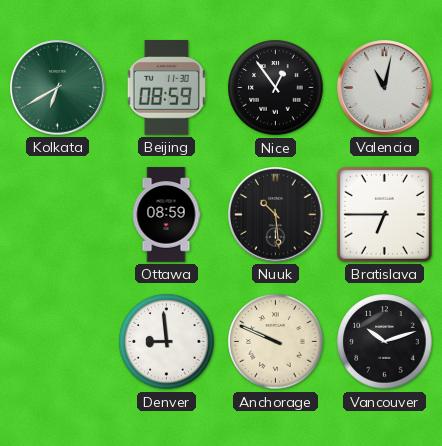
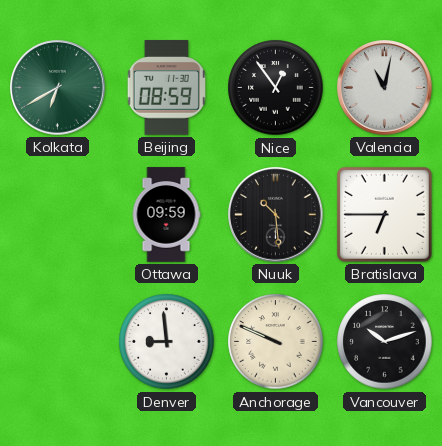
Ottawa: 08:59 -> 09:59
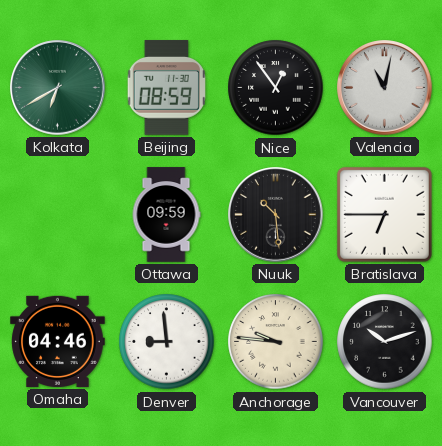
Omaha: none -> 04:46
Anchorage: 9:49 -> 9:46
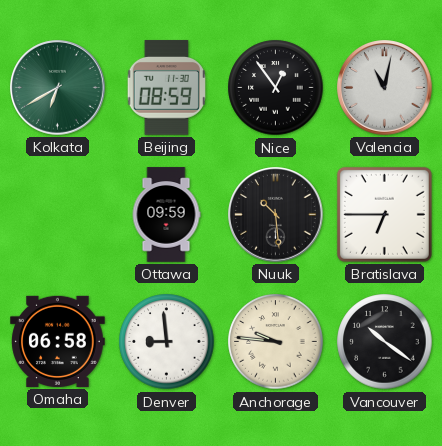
Omaha: 04:46 -> 06:58
Vancouver: 10:12 -> 10:21
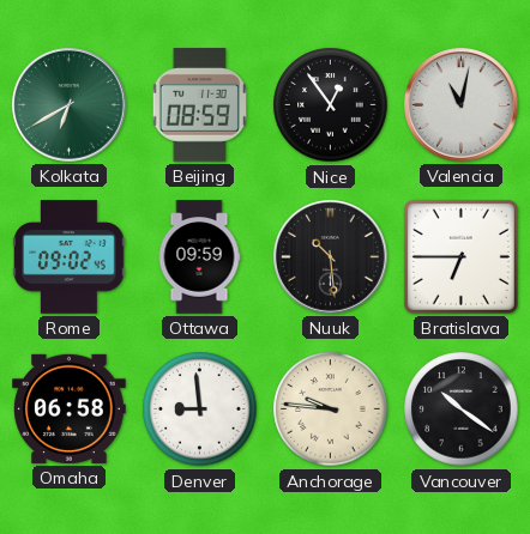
Rome: none -> 09:02
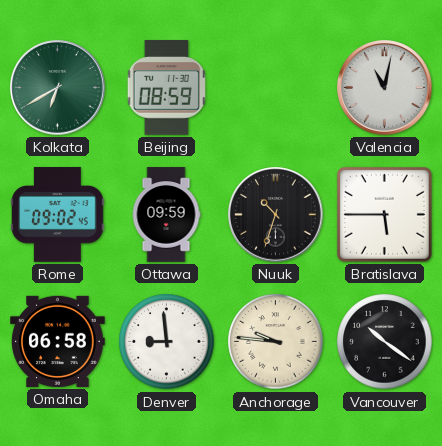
Nice: 12:54 -> none
Nuuk: 10:29 -> 10:33
Bratislava: 6:45 -> 5:45
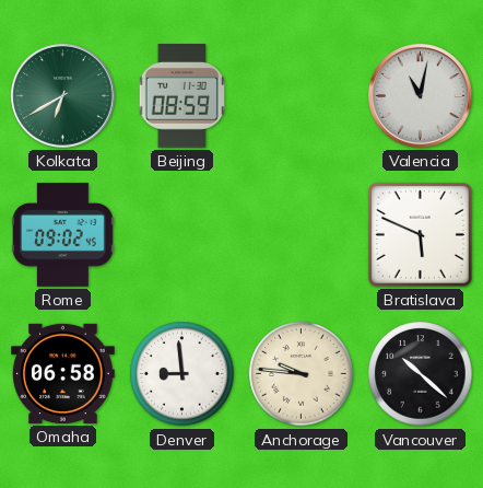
Ottawa: 09:59 -> none
Nuuk: 10:33 -> none
Bratislava: 5:45 -> 5:49
Vancouver: 10:21 -> 10:22
